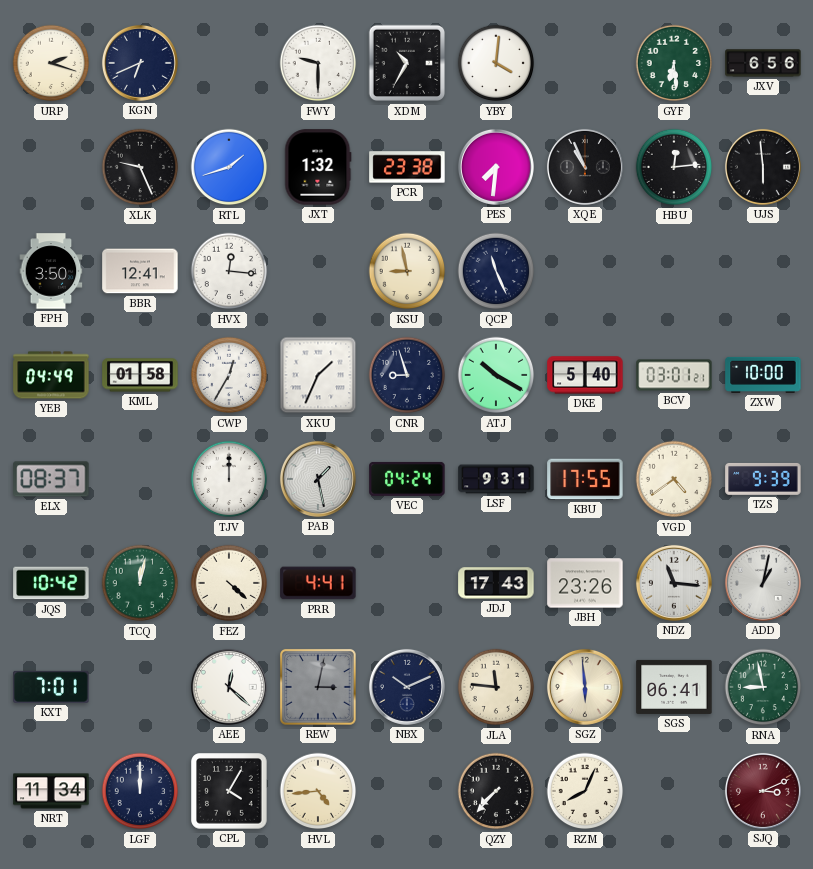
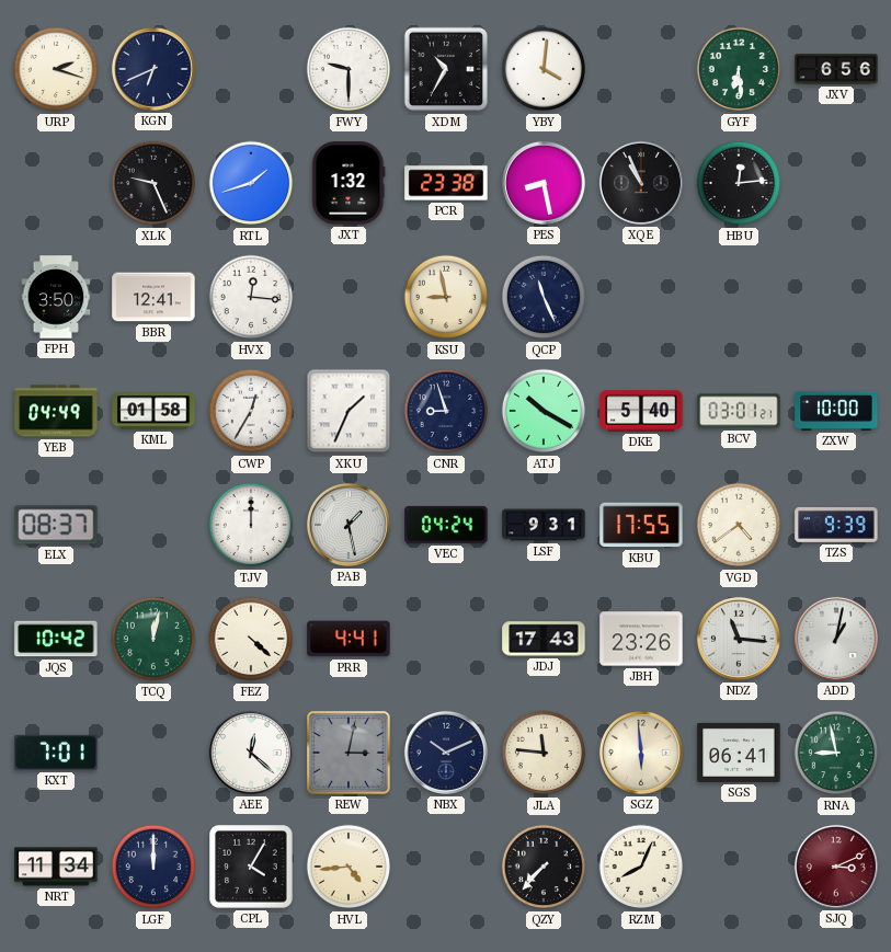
PES: 7:31 -> 8:28
UJS: 5:59 -> none
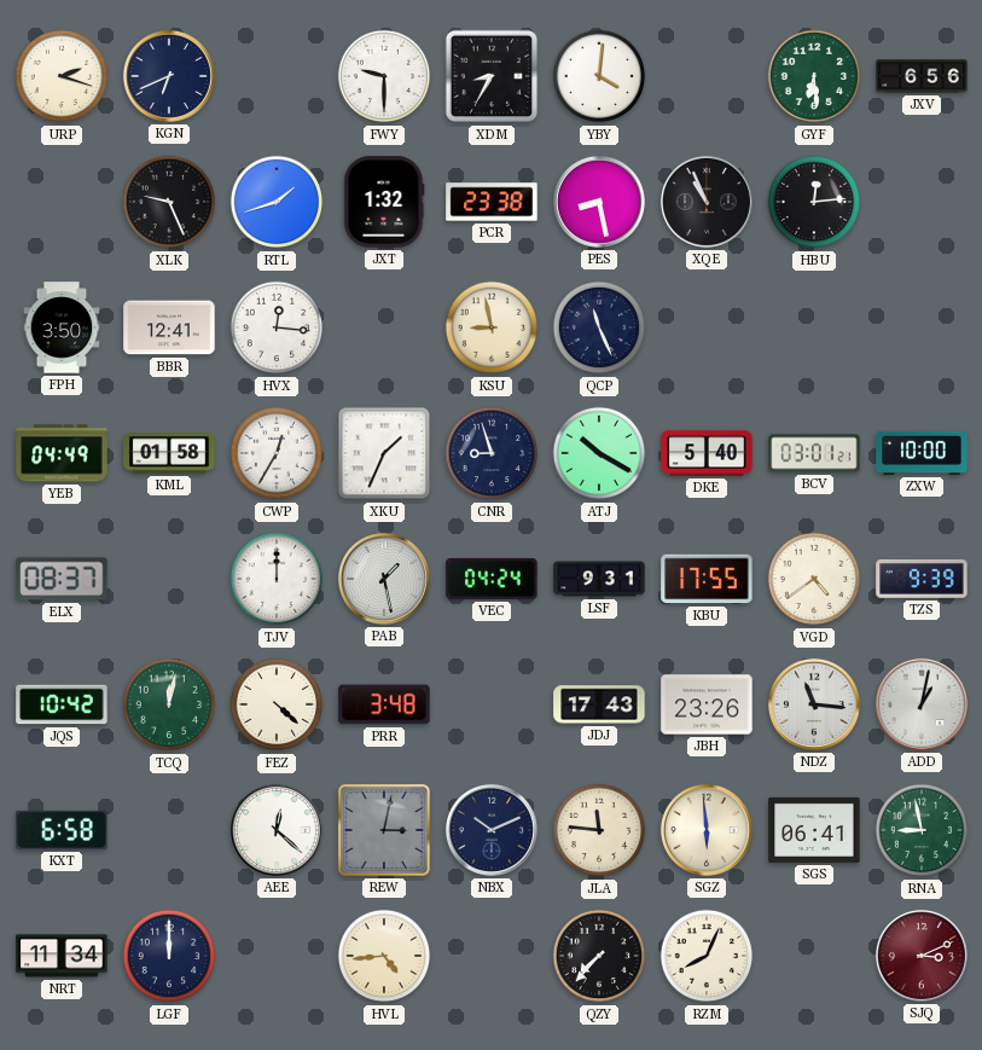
XDM: 10:35 -> 8:35
PRR: 4:41 -> 3:48
KXT: 7:01 -> 6:58
CPL: 4:05 -> none
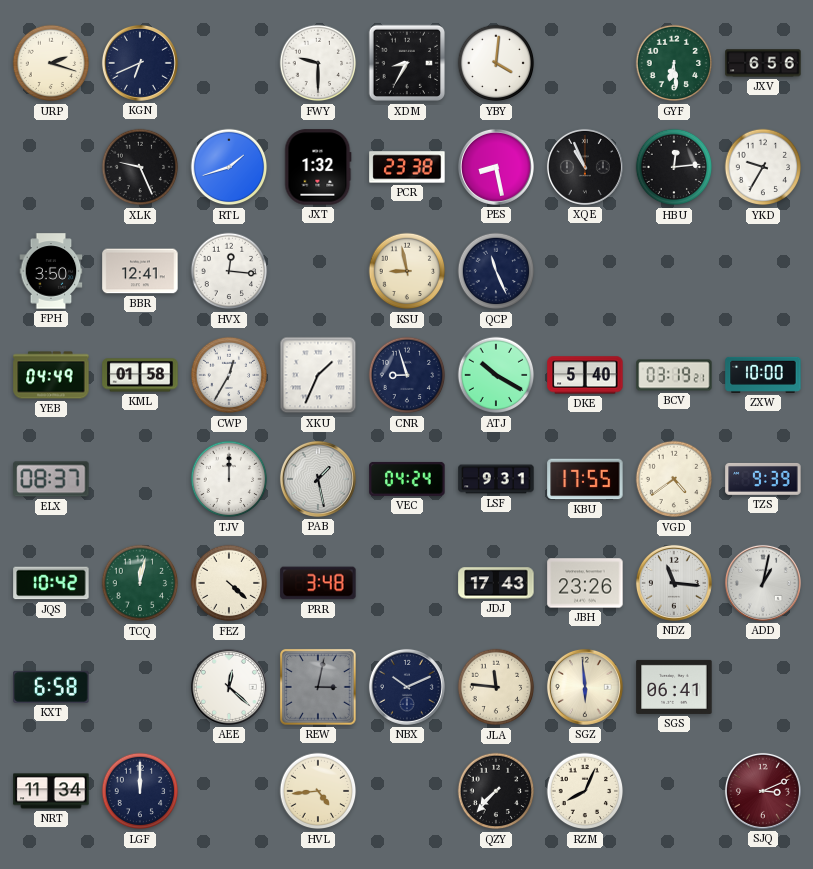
YKD: none -> 9:35
BCV: 03:01 -> 03:19
RNA: 8:58 -> none
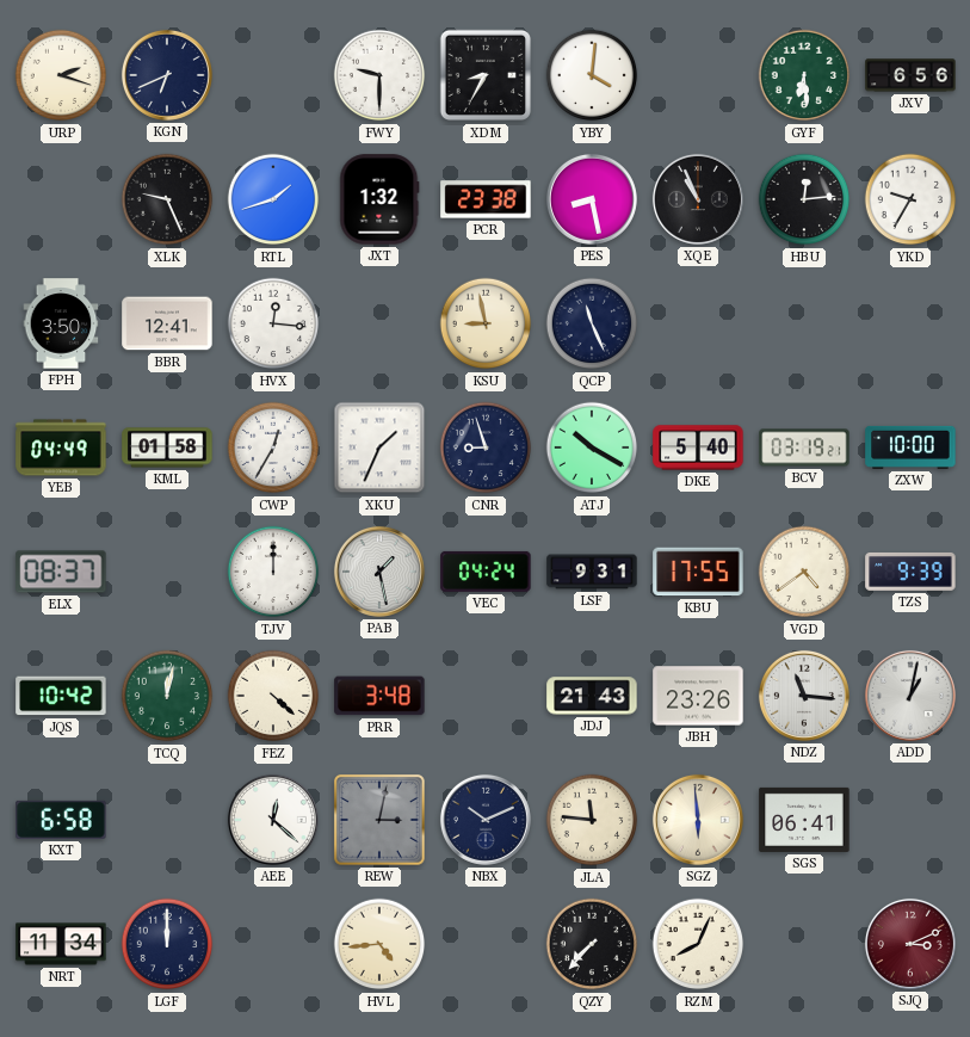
JDJ: 17:43 -> 21:43
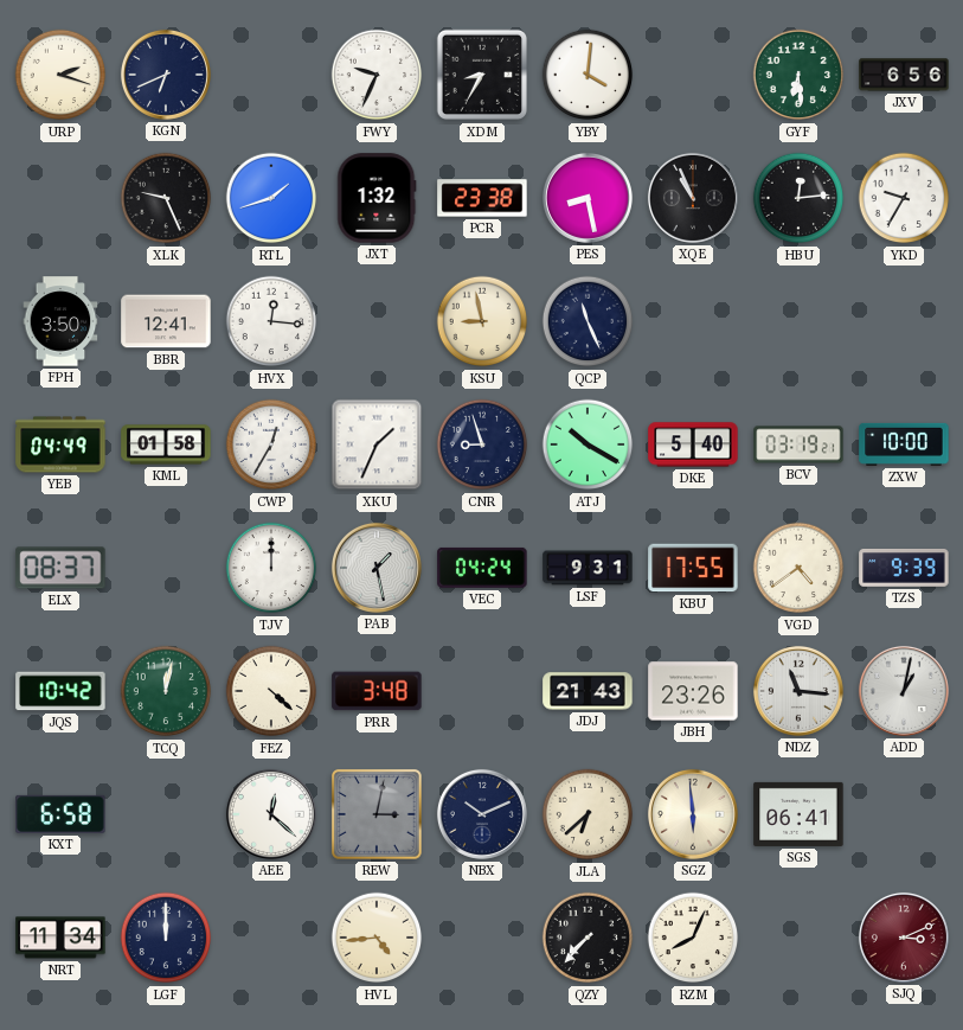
FWY: 9:30 -> 9:34
JLA: 11:46 -> 6:38
